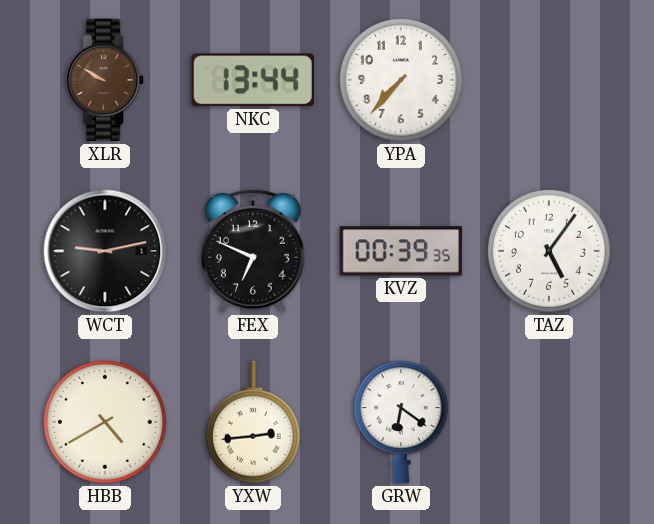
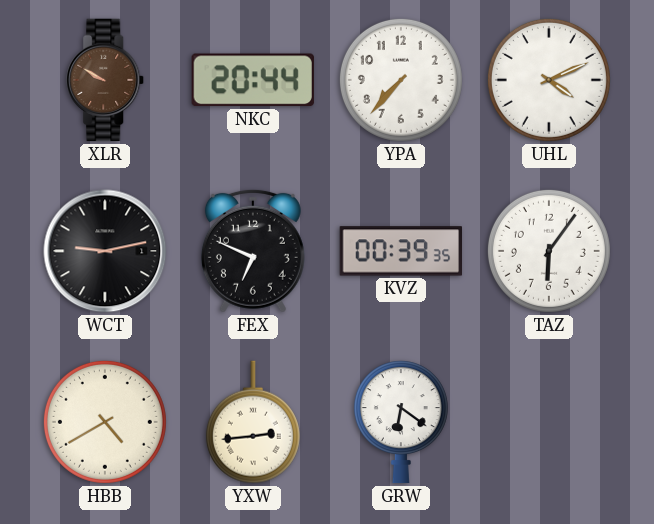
NKC: 13:44 -> 20:44
UHL: none -> 4:11
TAZ: 5:06 -> 6:06
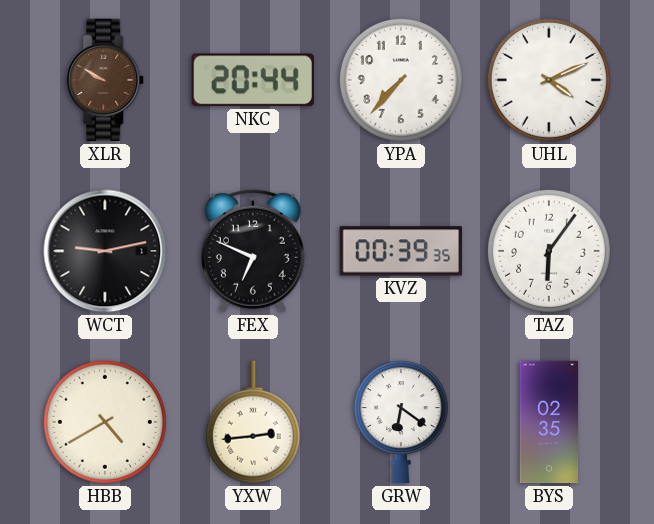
BYS: none -> 02:35
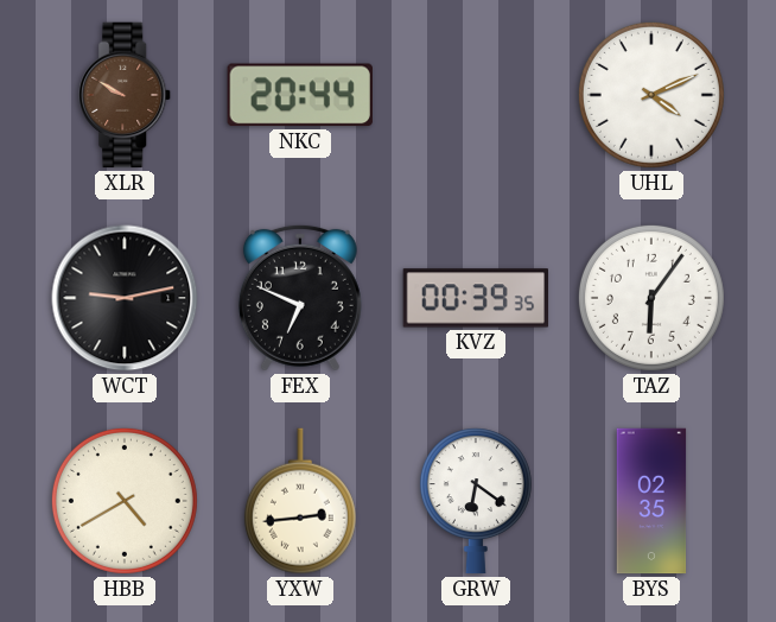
YPA: 7:37 -> none
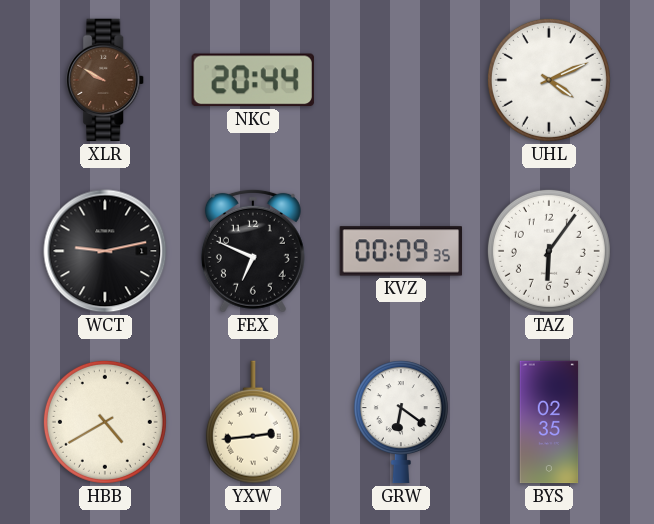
KVZ: 00:39 -> 00:09
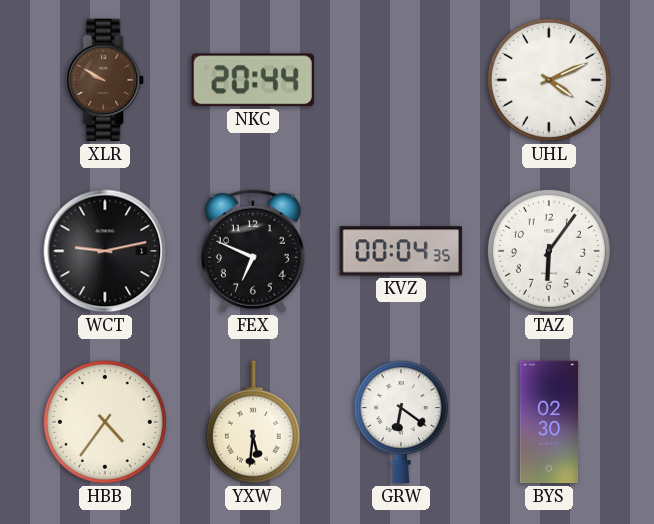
KVZ: 00:09 -> 00:04
HBB: 4:40 -> 4:36
YXW: 2:44 -> 5:31
BYS: 02:35 -> 02:30
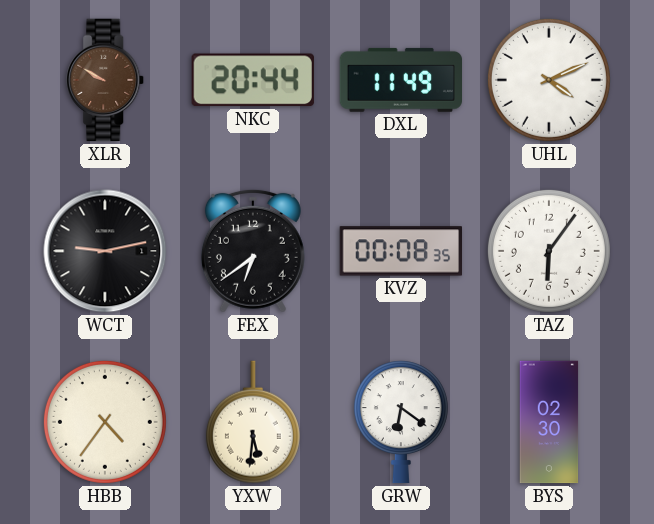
DXL: none -> 11:49
FEX: 6:49 -> 6:39
KVZ: 00:04 -> 00:08
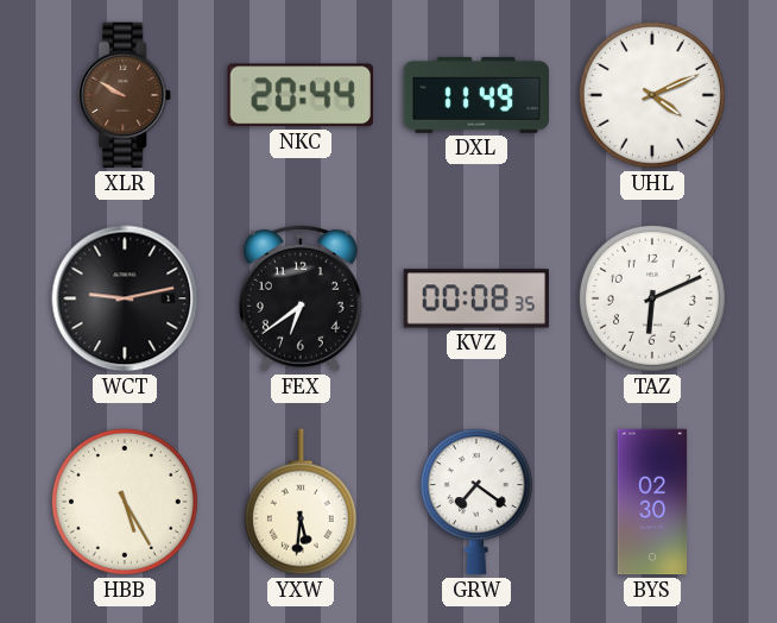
TAZ: 6:06 -> 6:11
HBB: 4:36 -> 5:25
GRW: 6:21 -> 7:21
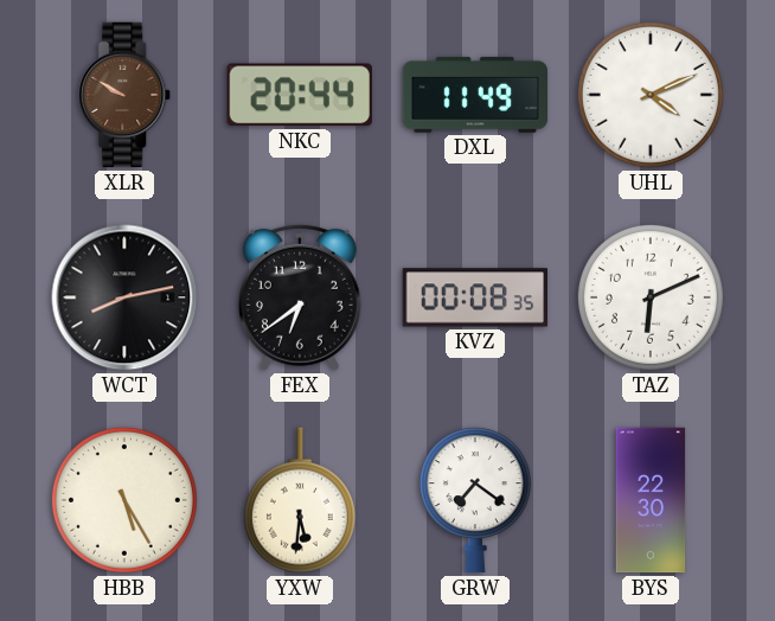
WCT: 9:13 -> 8:13
BYS: 02:30 -> 22:30
